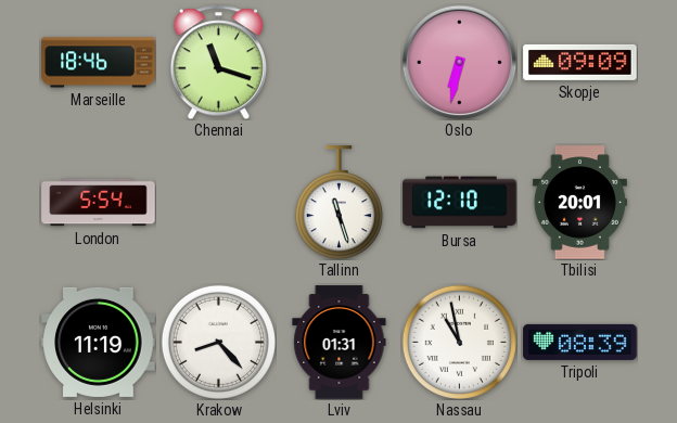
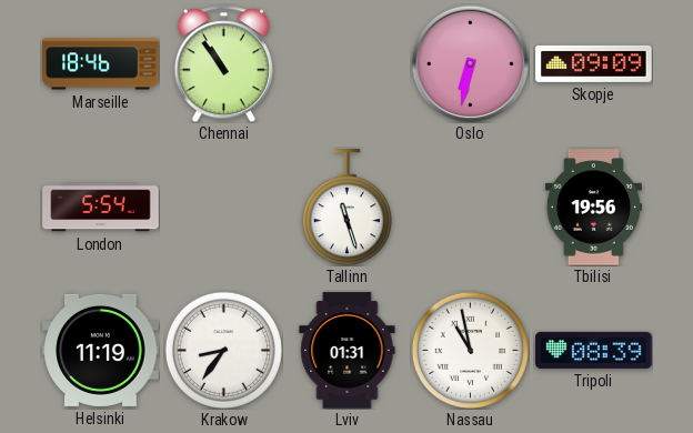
Chennai: 11:18 -> 10:54
Bursa: 12:10 -> none
Tbilisi: 20:01 -> 19:56
Krakow: 8:23 -> 8:36
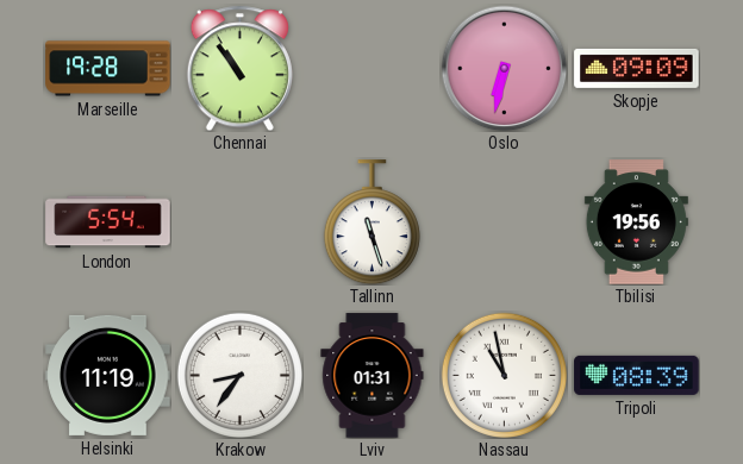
Marseille: 18:46 -> 19:28
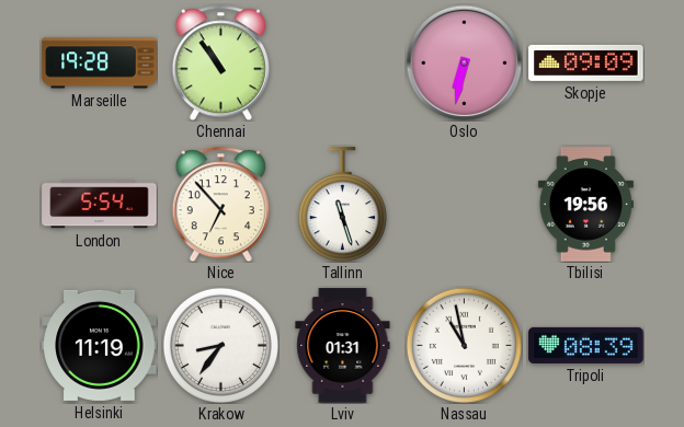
Nice: none -> 6:53
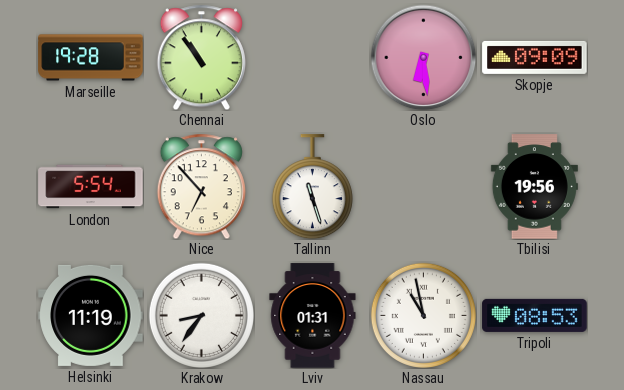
Oslo: 6:32 -> 6:29
Tripoli: 08:39 -> 08:53
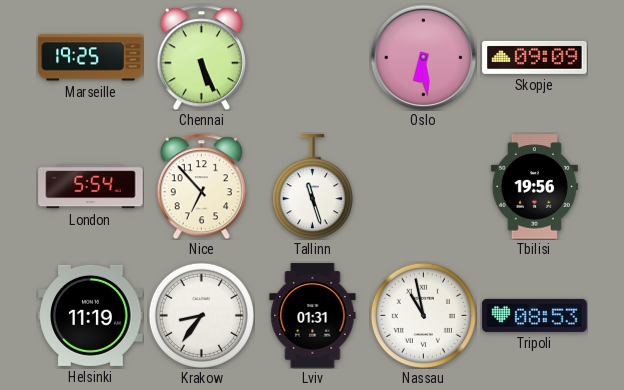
Marseille: 19:28 -> 19:25
Chennai: 10:54 -> 5:26
